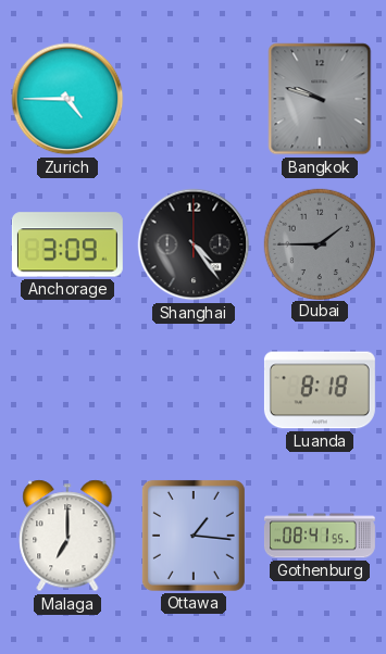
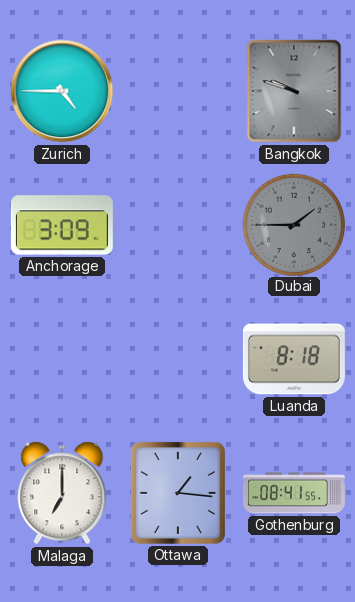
Shanghai: 4:24 -> none
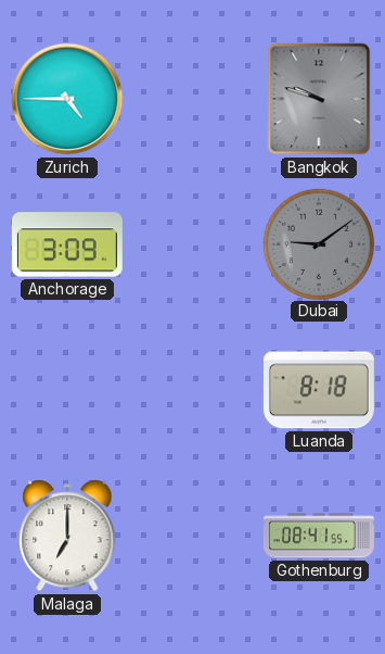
Dubai: 1:45 -> 9:09
Ottawa: 1:16 -> none
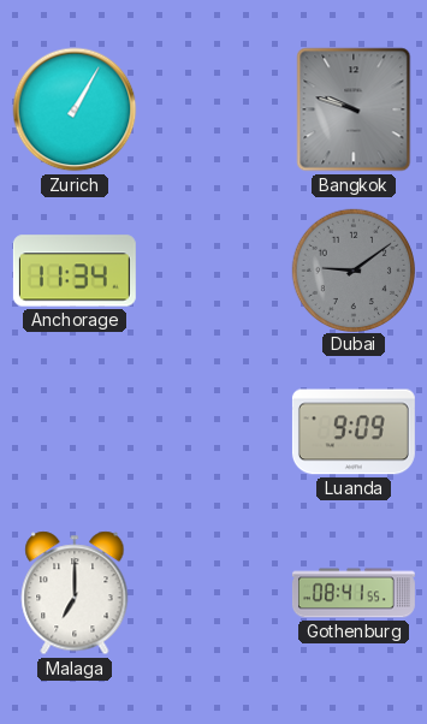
Zurich: 4:45 -> 1:05
Anchorage: 3:09 -> 11:34
Luanda: 8:18 -> 9:09
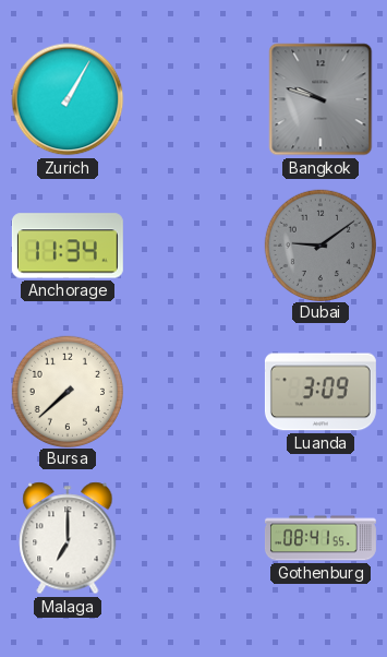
Bursa: none -> 7:38
Luanda: 9:09 -> 3:09
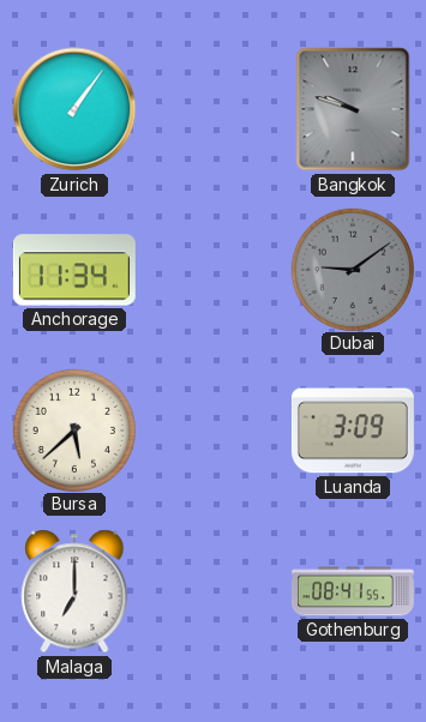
Zurich: 1:05 -> 1:06
Bursa: 7:38 -> 5:38
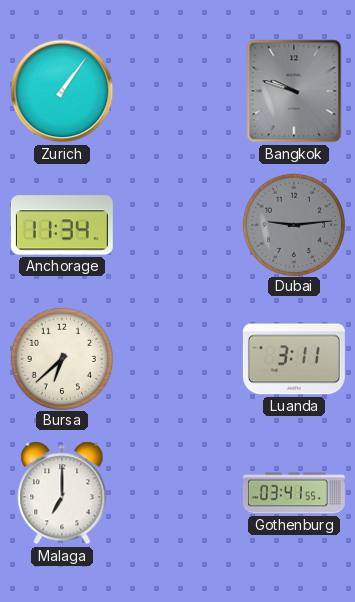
Dubai: 9:09 -> 9:14
Bursa: 5:38 -> 6:38
Luanda: 3:09 -> 3:11
Gothenburg: 08:41 -> 03:41
